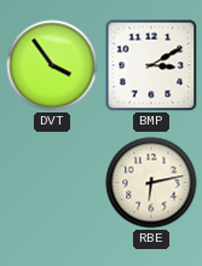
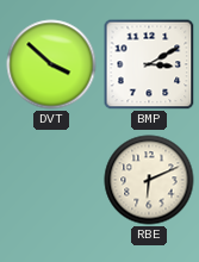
DVT: 3:54 -> 3:52
RBE: 6:13 -> 6:11
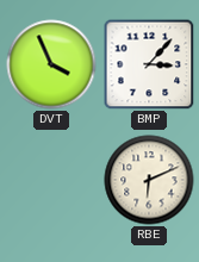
DVT: 3:52 -> 3:56
BMP: 3:10 -> 3:07
